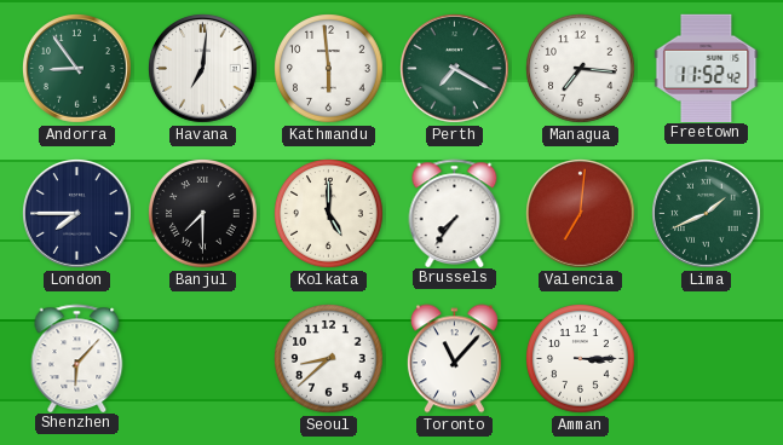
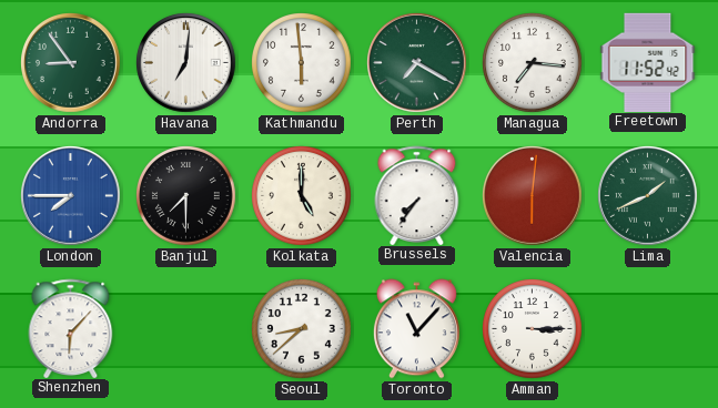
London dial: navy -> blue
Valencia: 7:01 -> 6:01
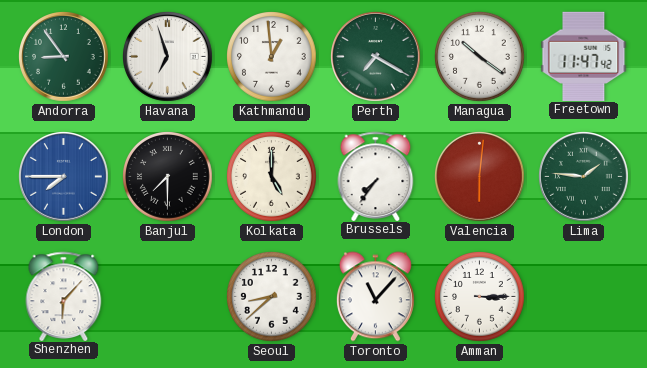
Havana: 7:01 -> 6:57
Kathmandu: 5:59 -> 12:59
Managua: 7:16 -> 10:21
Freetown: 11:52 -> 11:47
Lima: 1:41 -> 1:46
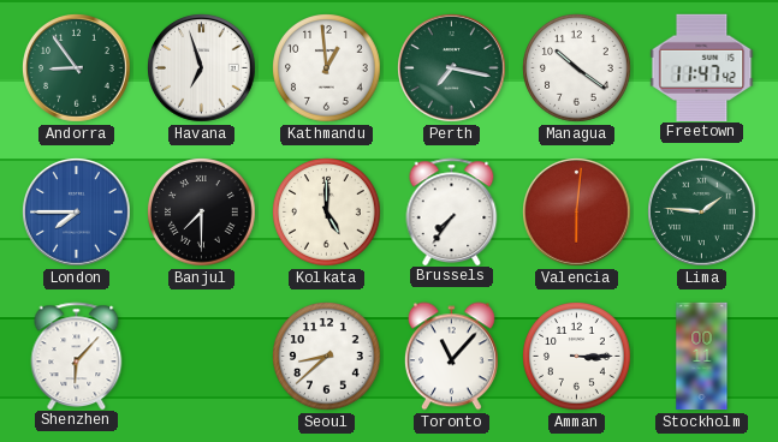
Perth: 7:20 -> 7:17
Stockholm: none -> 00:11
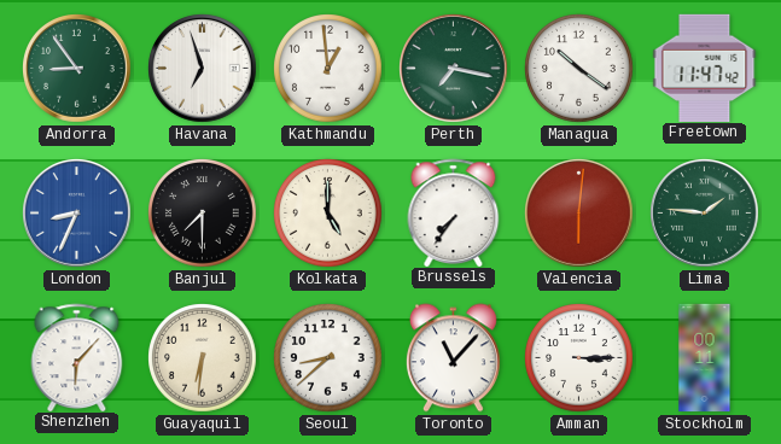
London: 7:45 -> 8:34
Guayaquil: none -> 6:31
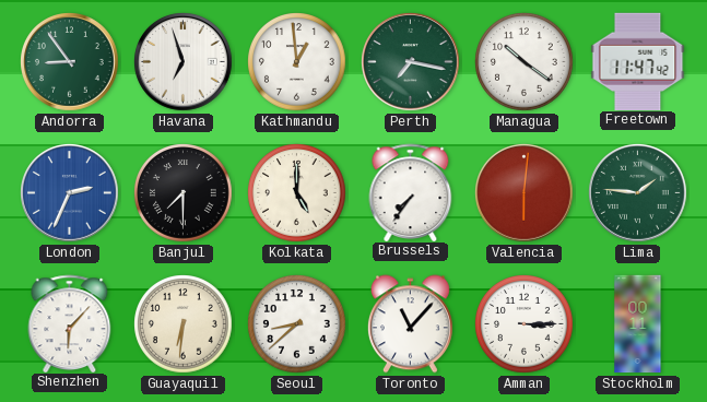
London: 8:34 -> 2:34
